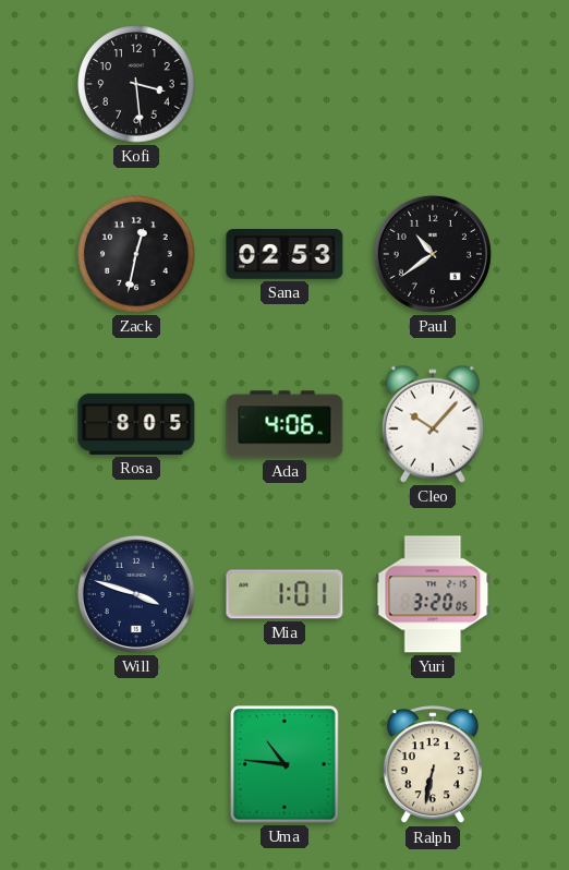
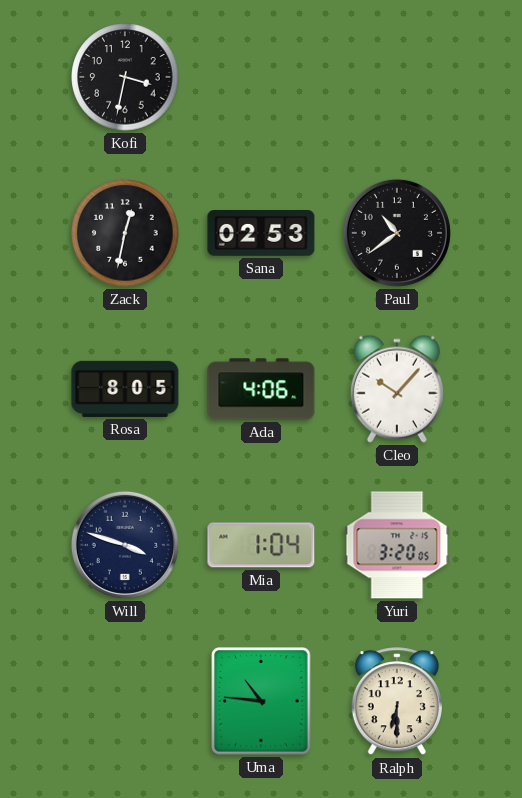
Kofi: 3:29 -> 3:32
Mia: 1:01 -> 1:04
Ralph: 6:32 -> 6:30
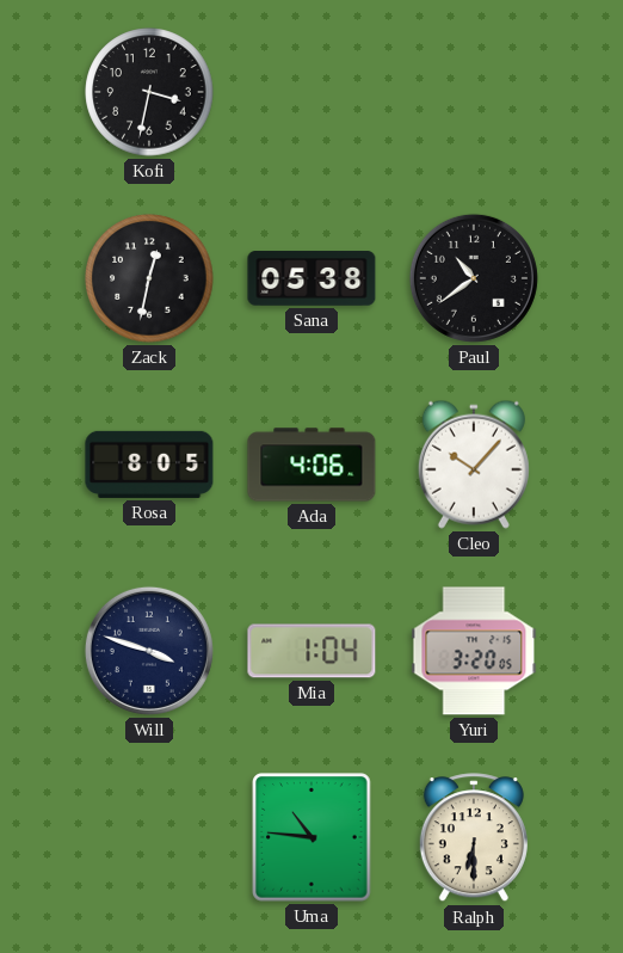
Sana: 02:53 -> 05:38
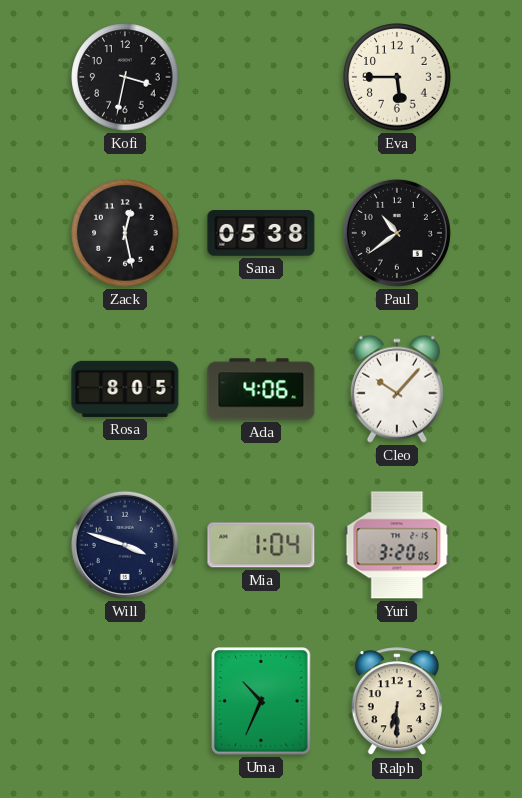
Eva: none -> 5:45
Zack: 12:32 -> 12:28
Uma: 10:46 -> 10:34
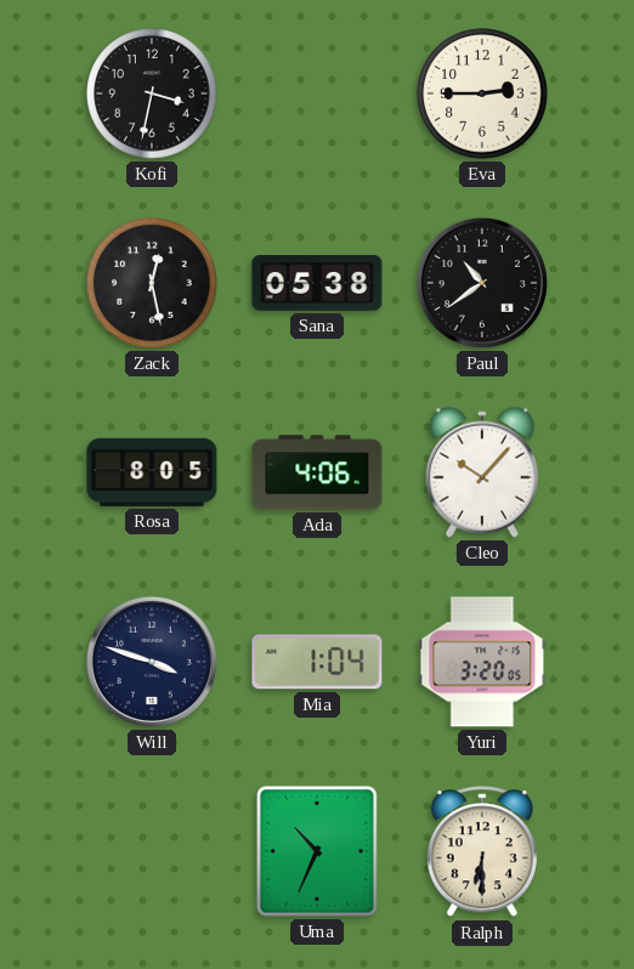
Eva: 5:45 -> 2:45
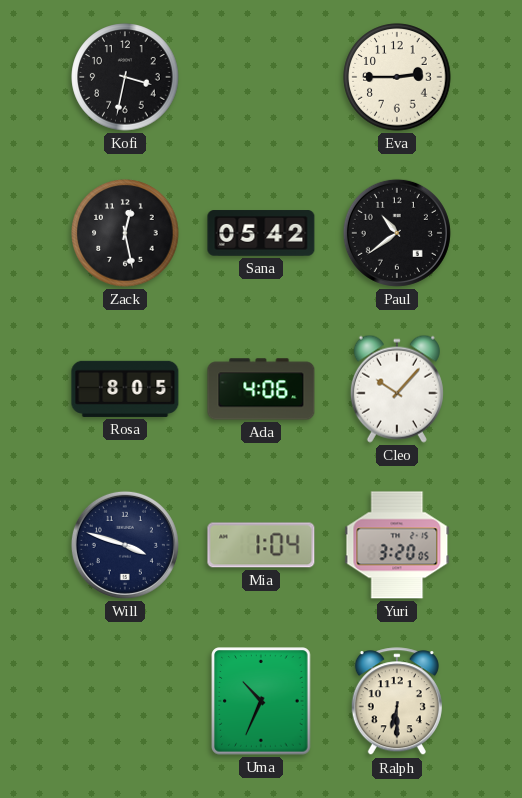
Sana: 05:38 -> 05:42
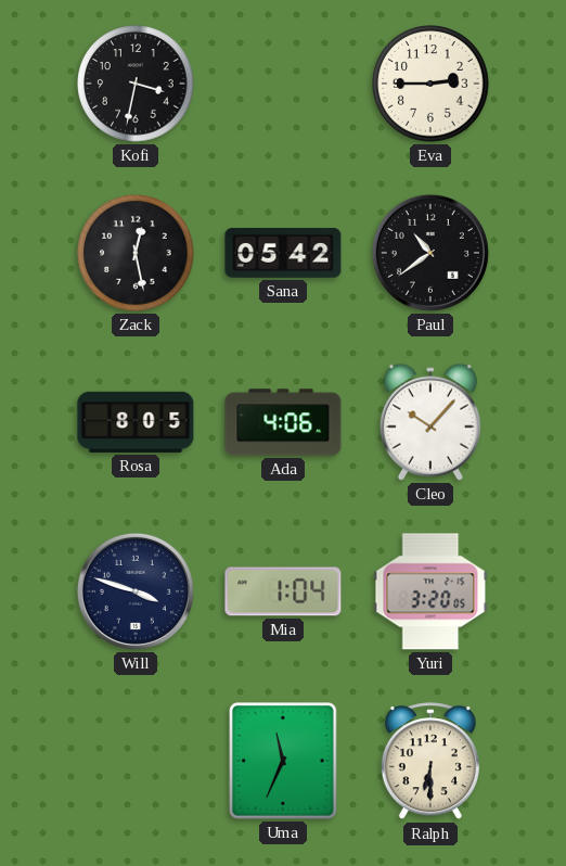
Uma: 10:34 -> 11:34
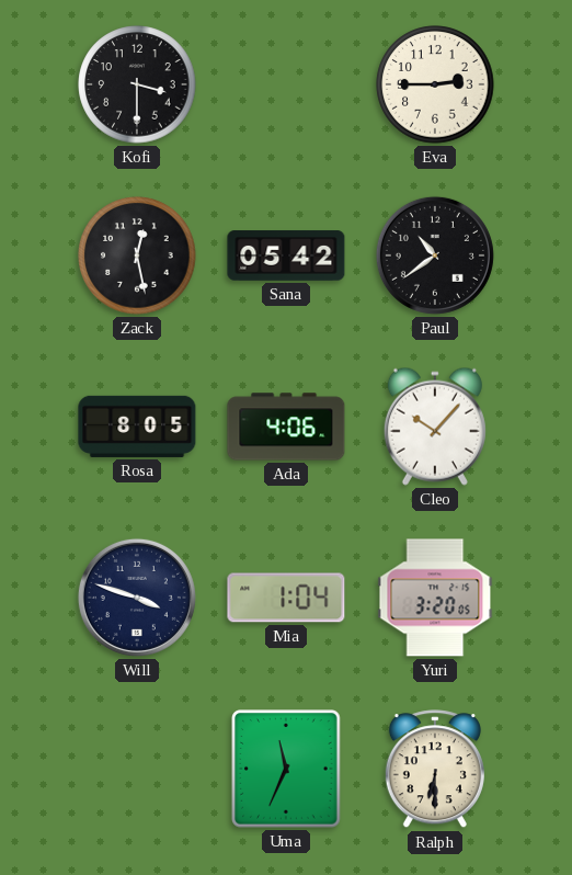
Kofi: 3:32 -> 3:30
